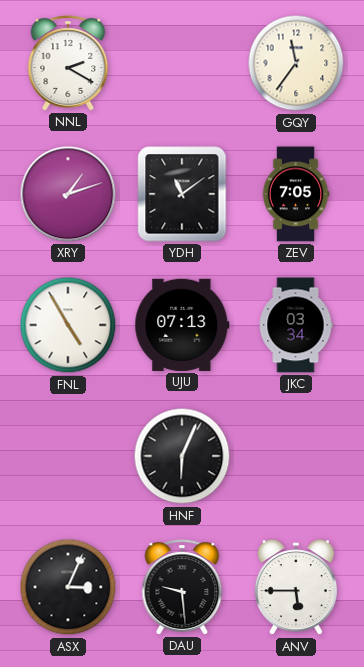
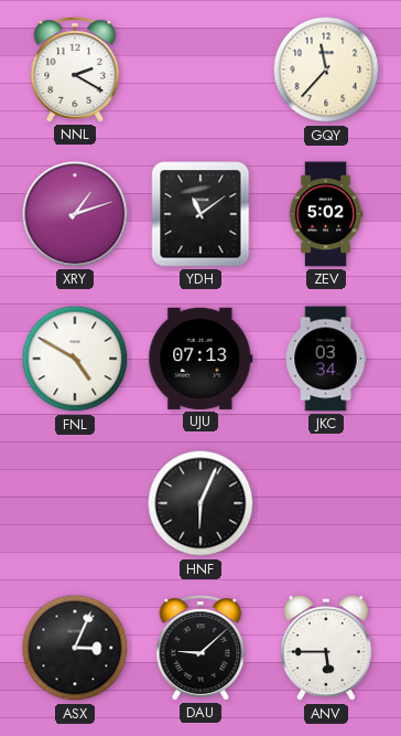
GQY: 11:36 -> 11:37
ZEV: 7:05 -> 5:02
FNL: 4:55 -> 4:50
DAU: 9:29 -> 9:08
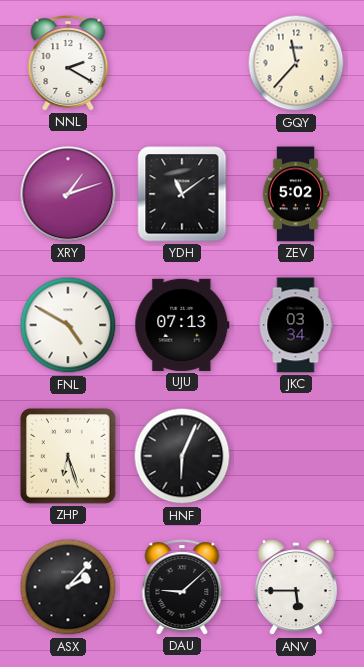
ZHP: none -> 6:27
ASX: 3:04 -> 2:07
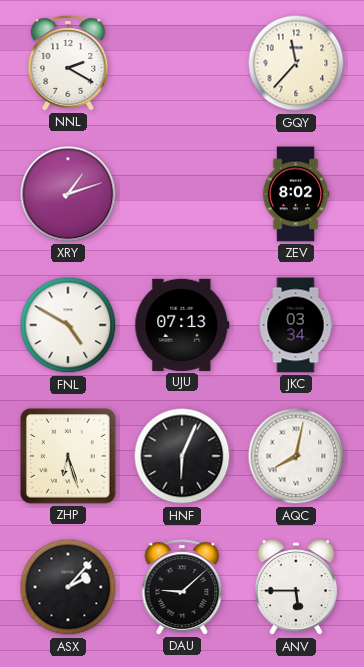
YDH: 11:09 -> none
ZEV: 5:02 -> 8:02
AQC: none -> 8:02
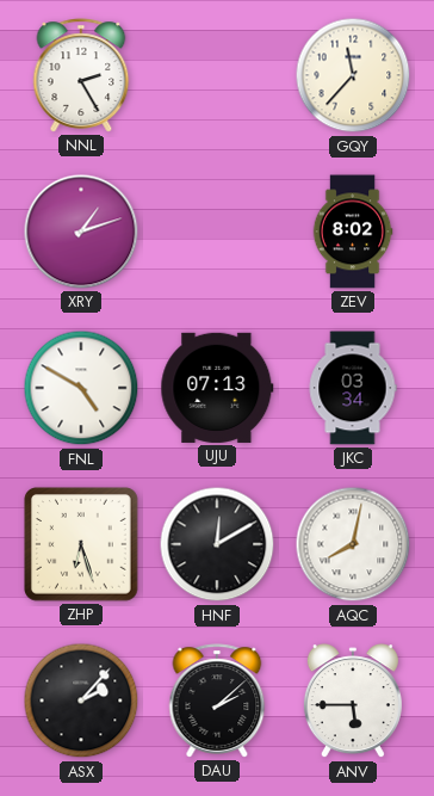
NNL: 2:20 -> 2:25
HNF: 6:04 -> 12:10
DAU: 9:08 -> 2:08
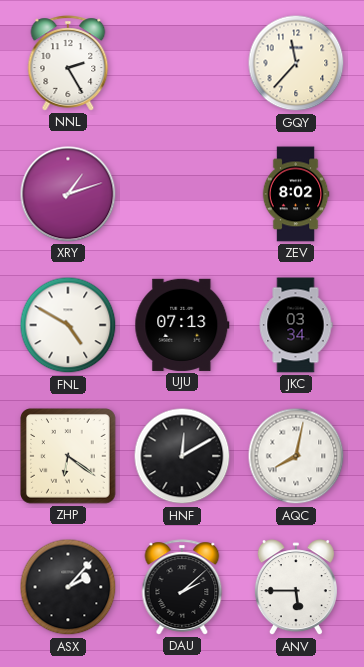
ZHP: 6:27 -> 6:21
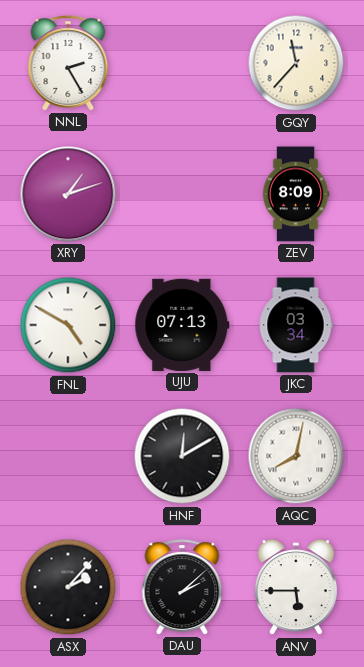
ZEV: 8:02 -> 8:09
ZHP: 6:21 -> none
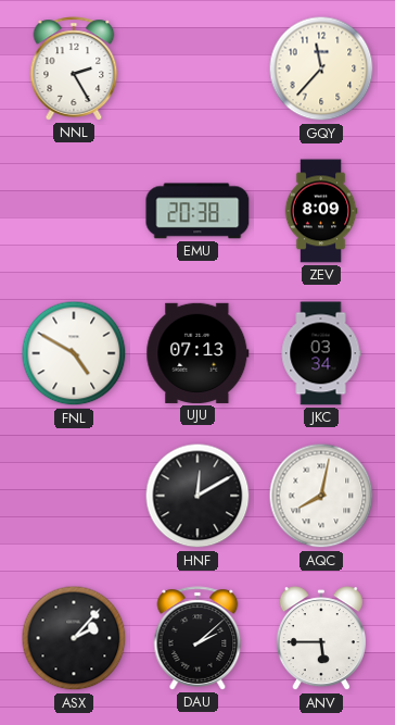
XRY: 1:12 -> none
EMU: none -> 20:38
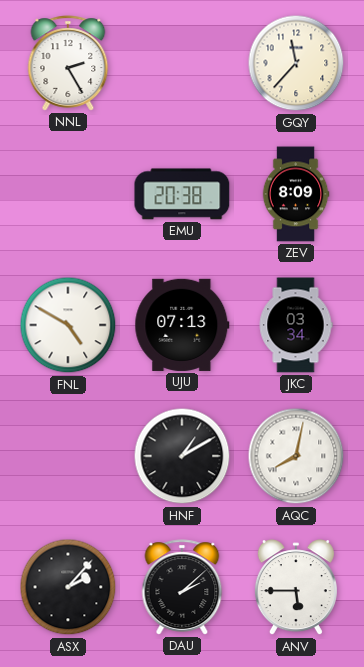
HNF: 12:10 -> 1:10
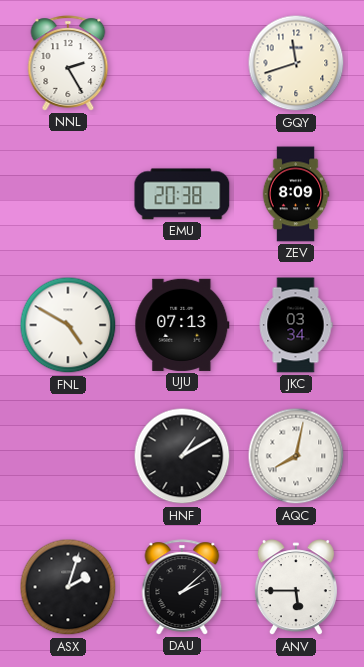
GQY: 11:37 -> 11:42
ASX: 2:07 -> 2:03
